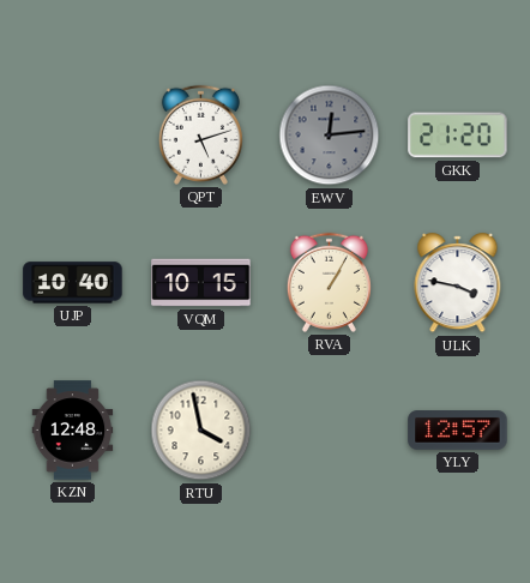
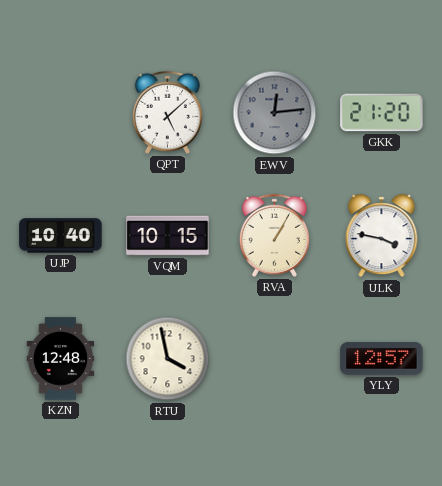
QPT: 5:12 -> 5:08
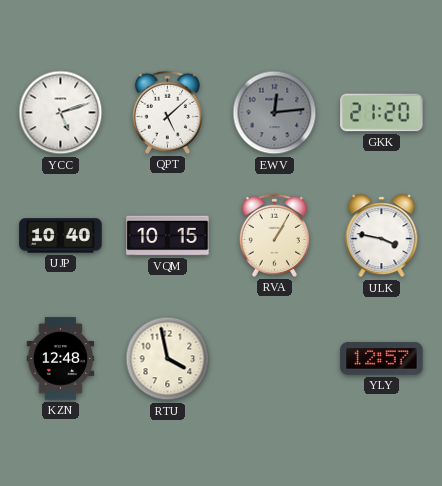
YCC: none -> 5:12
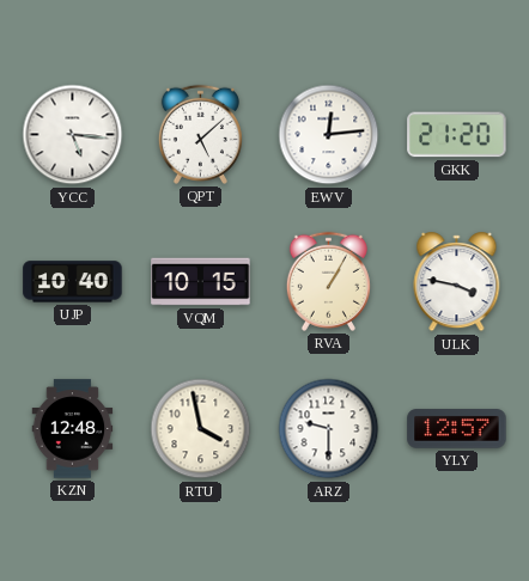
YCC: 5:12 -> 5:16
EWV dial: grey -> white
ARZ: none -> 9:30
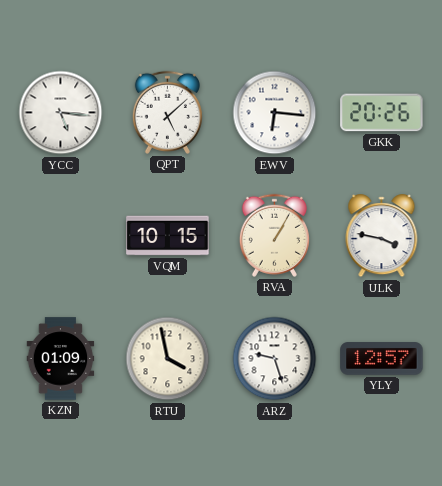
EWV: 12:14 -> 6:16
GKK: 21:20 -> 20:26
UJP: 10:40 -> none
KZN: 12:48 -> 01:09
ARZ: 9:30 -> 9:27
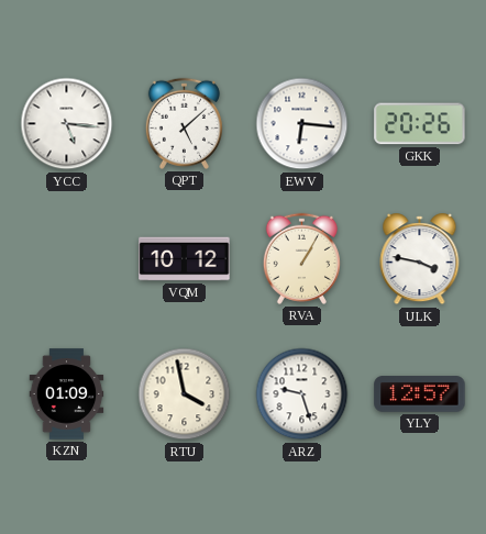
VQM: 10:15 -> 10:12
